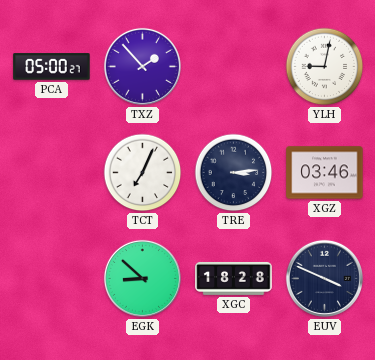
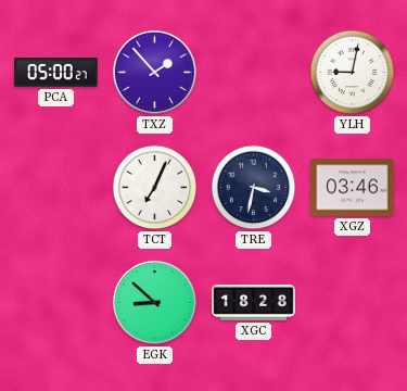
TRE: 3:14 -> 3:32
EUV: 3:49 -> none
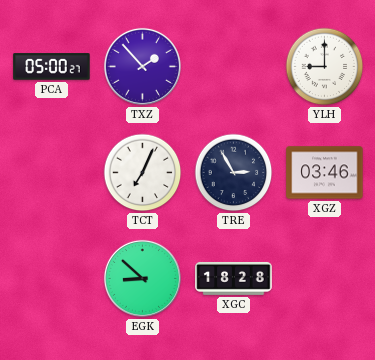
YLH: 9:02 -> 9:00
TRE: 3:32 -> 2:55
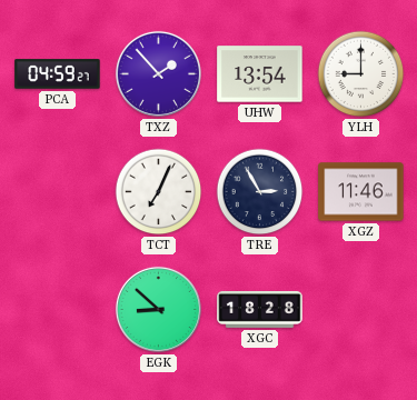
PCA: 05:00 -> 04:59
UHW: none -> 13:54
XGZ: 03:46 -> 11:46
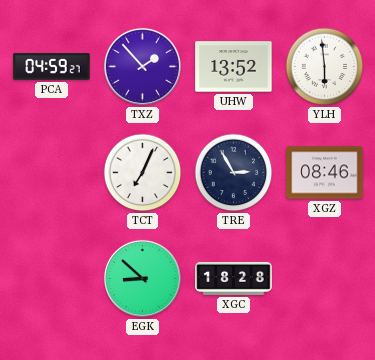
UHW: 13:54 -> 13:52
YLH: 9:00 -> 5:59
XGZ: 11:46 -> 08:46
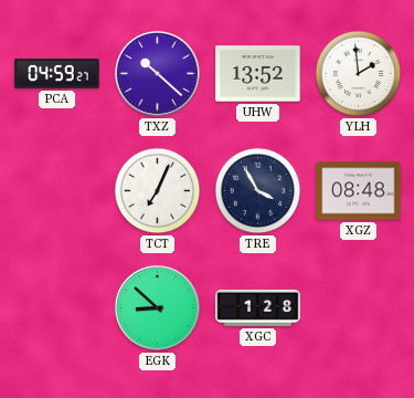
TXZ: 1:53 -> 10:22
YLH: 5:59 -> 1:59
TRE: 2:55 -> 3:55
XGZ: 08:46 -> 08:48
XGC: 18:28 -> 1:28
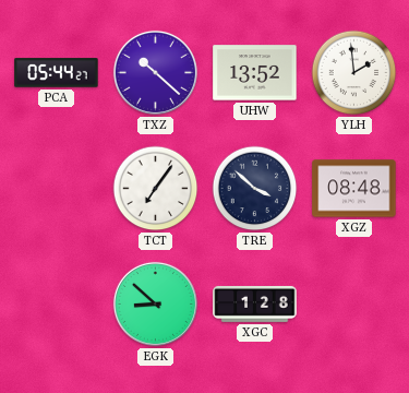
PCA: 04:59 -> 05:44
TCT: 7:04 -> 7:06
TRE: 3:55 -> 3:52
